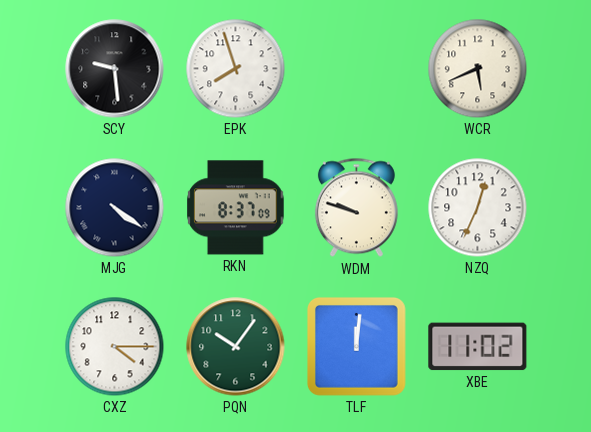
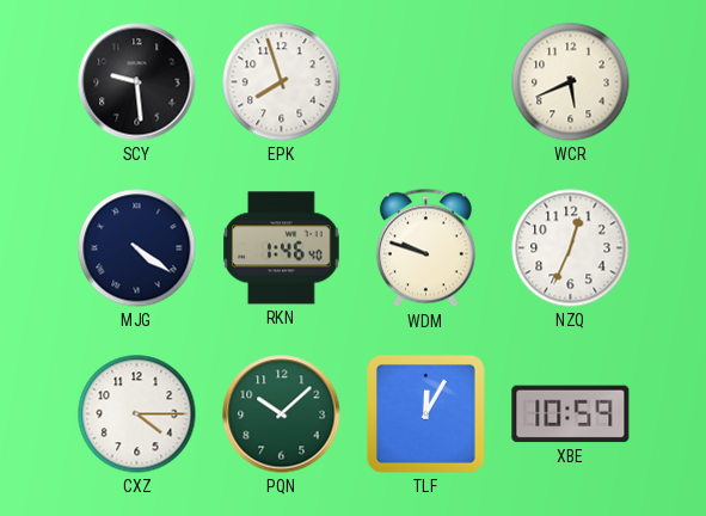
RKN: 8:37 -> 1:46
PQN: 10:06 -> 10:08
TLF: 12:01 -> 12:05
XBE: 11:02 -> 10:59
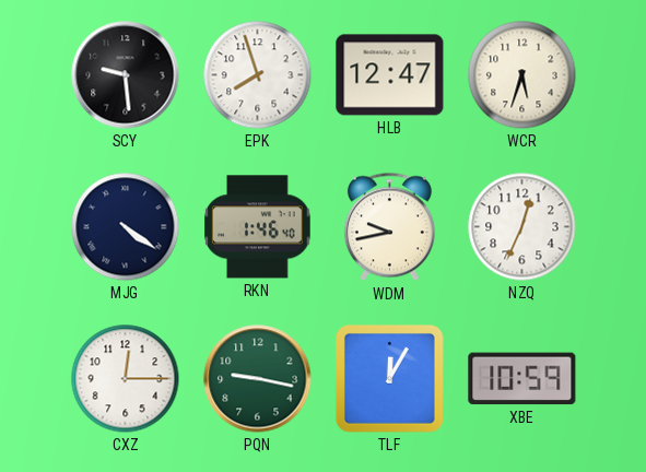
HLB: none -> 12:47
WCR: 5:41 -> 5:33
WDM: 9:48 -> 9:43
CXZ: 4:15 -> 12:15
PQN: 10:08 -> 9:17
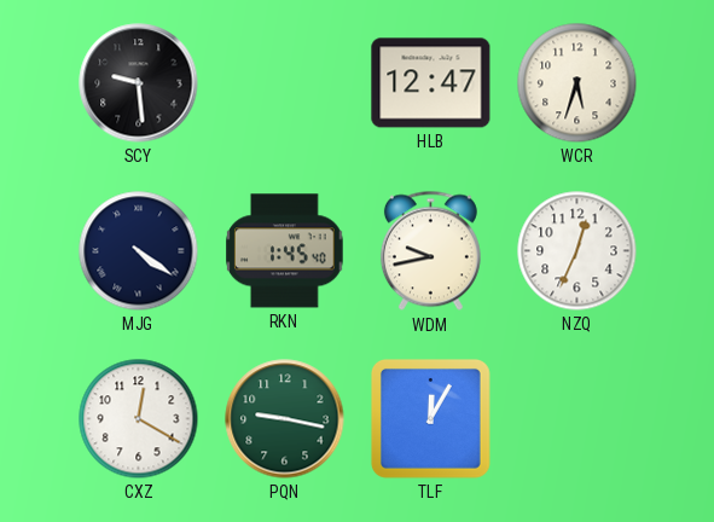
EPK: 7:57 -> none
RKN: 1:46 -> 1:45
CXZ: 12:15 -> 12:20
XBE: 10:59 -> none
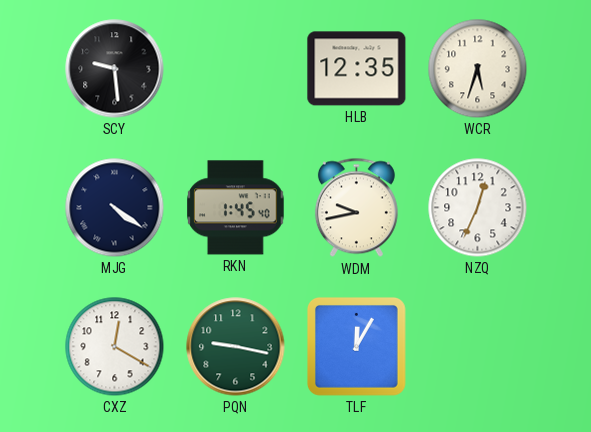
HLB: 12:47 -> 12:35
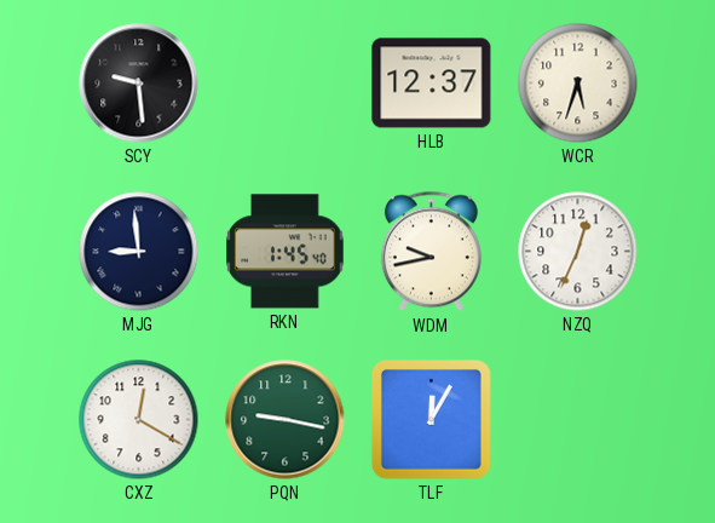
HLB: 12:35 -> 12:37
MJG: 4:21 -> 8:59
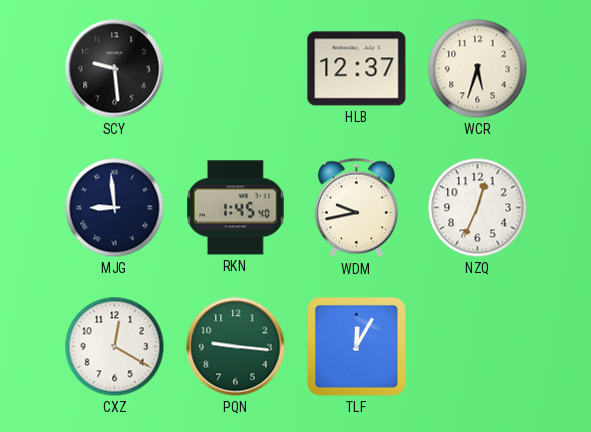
PQN: 9:17 -> 9:16
